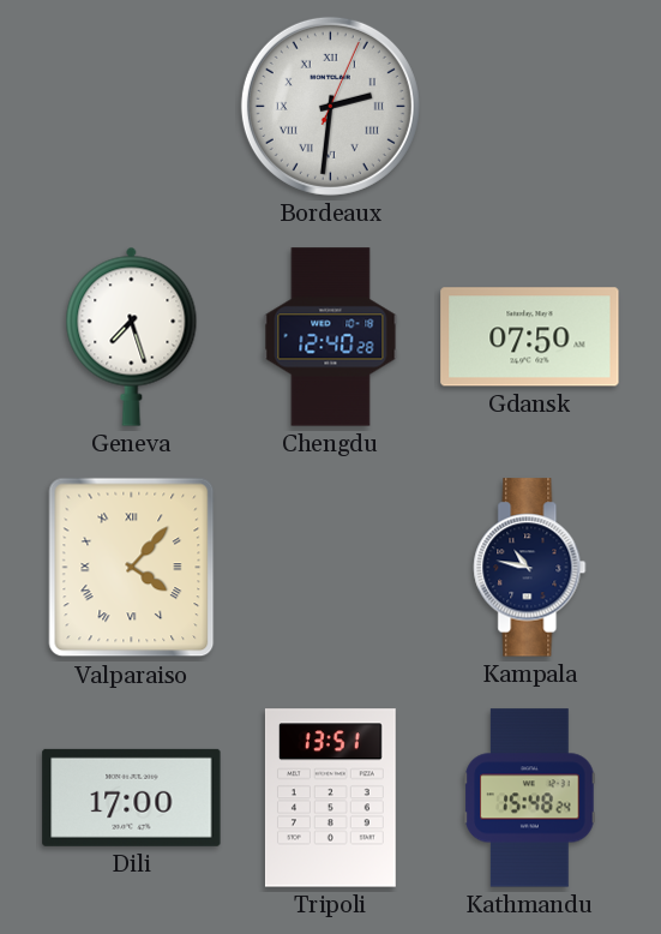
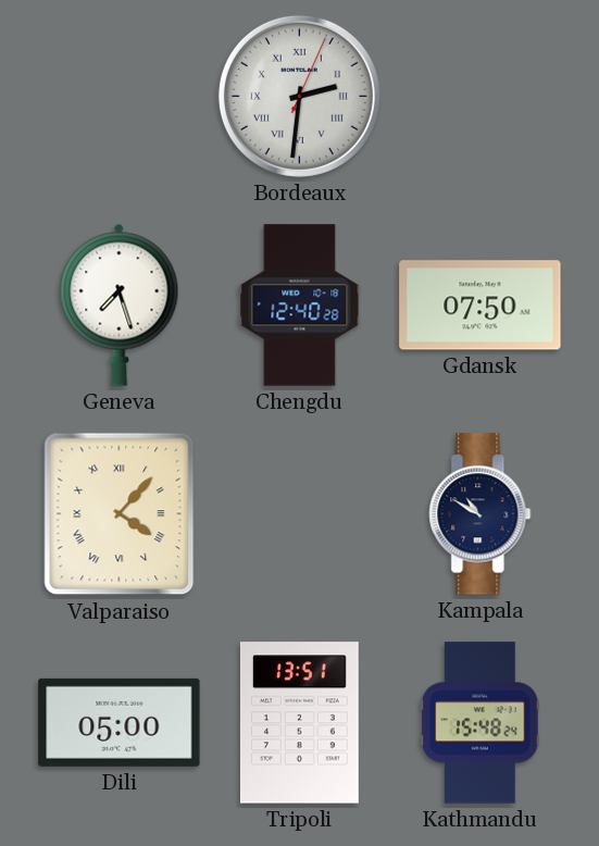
Kampala: 10:47 -> 10:50
Dili: 17:00 -> 05:00
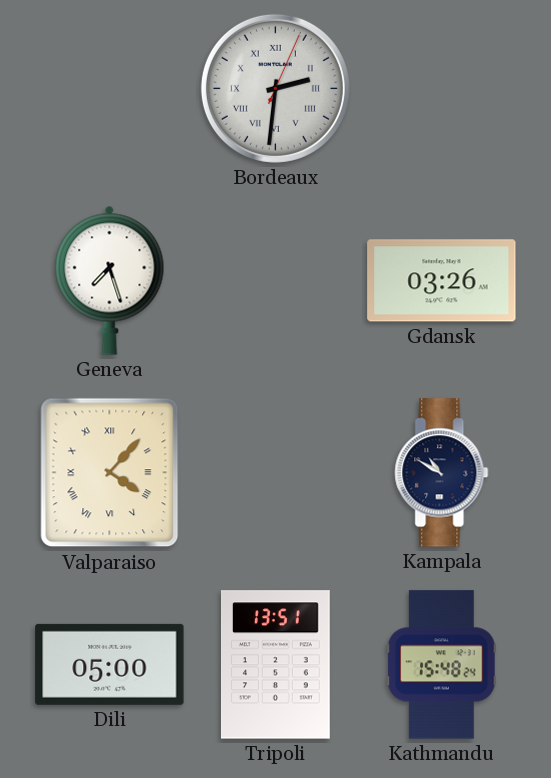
Chengdu: 12:40 -> none
Gdansk: 07:50 -> 03:26
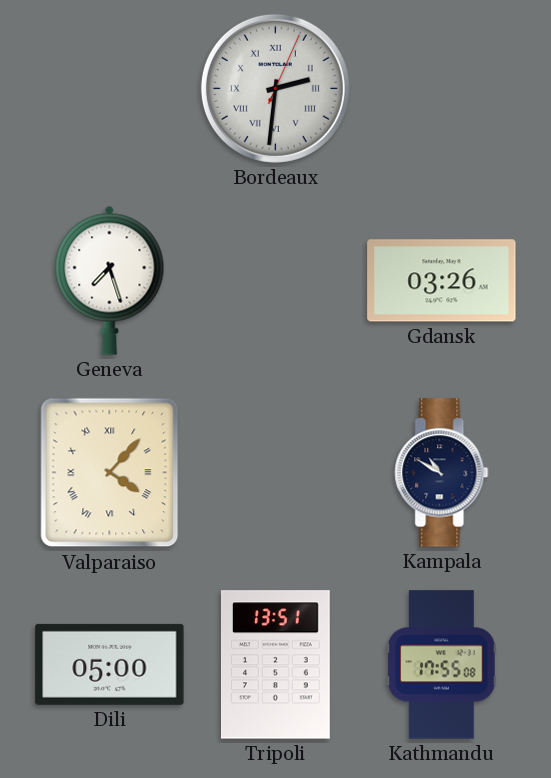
Kathmandu: 15:48 -> 17:55
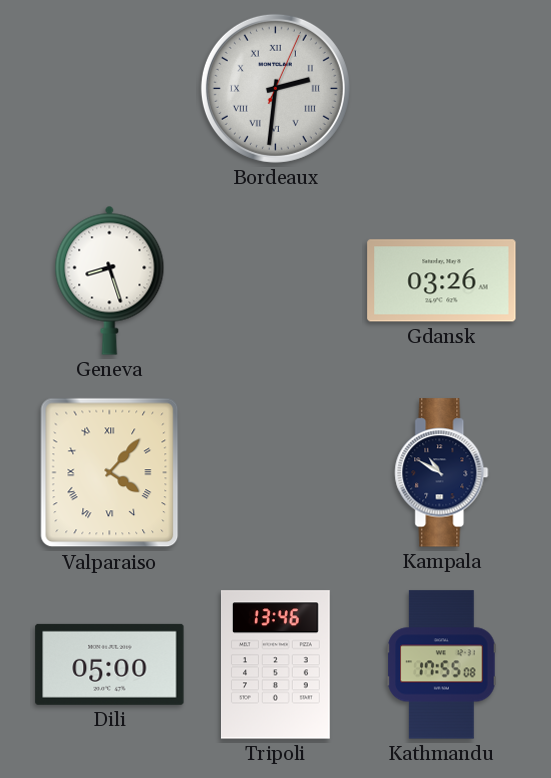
Geneva: 7:27 -> 8:27
Tripoli: 13:51 -> 13:46
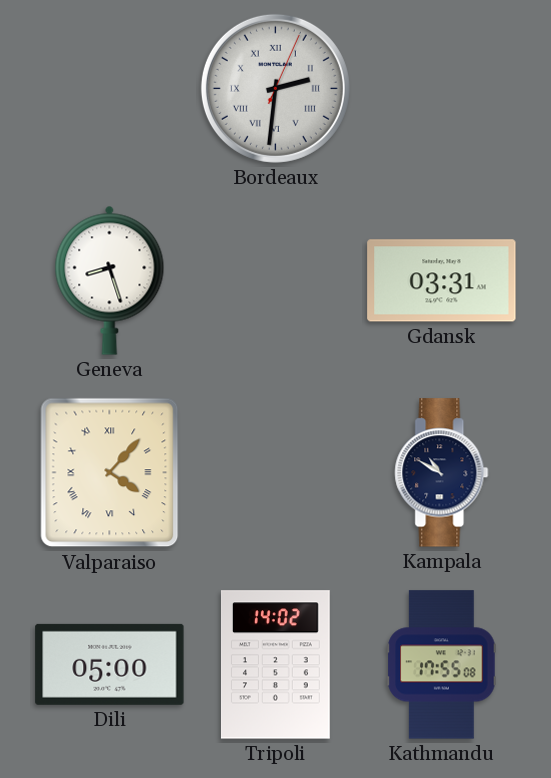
Gdansk: 03:26 -> 03:31
Tripoli: 13:46 -> 14:02
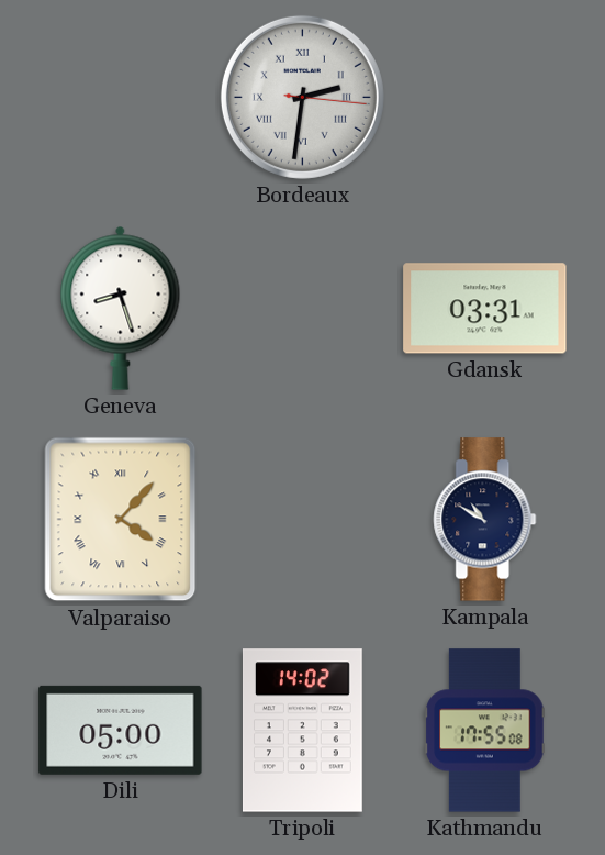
Bordeaux: 2:31:04 -> 2:31:16
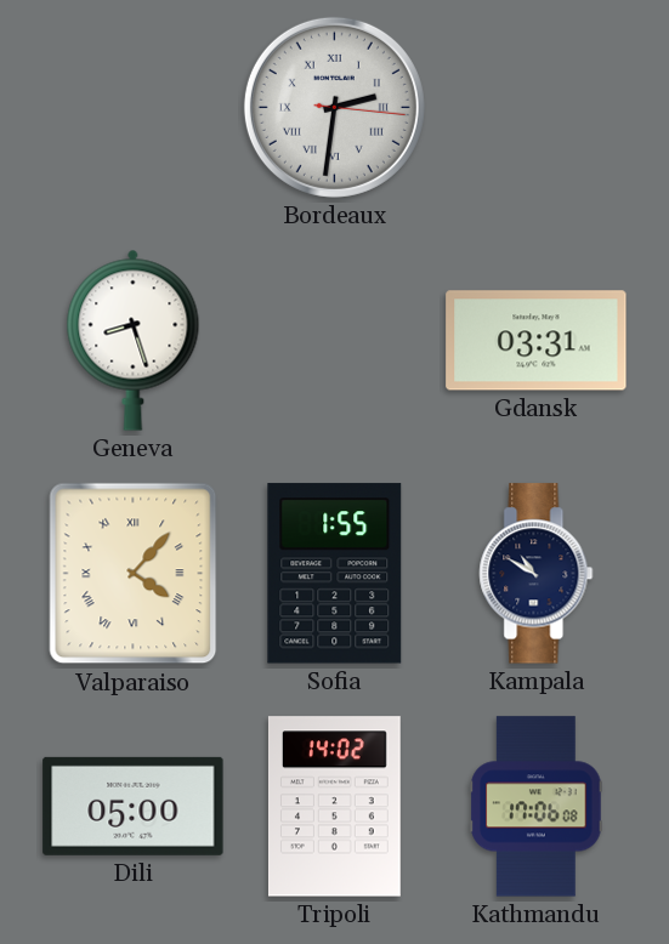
Sofia: none -> 1:55
Kathmandu: 17:55 -> 17:06
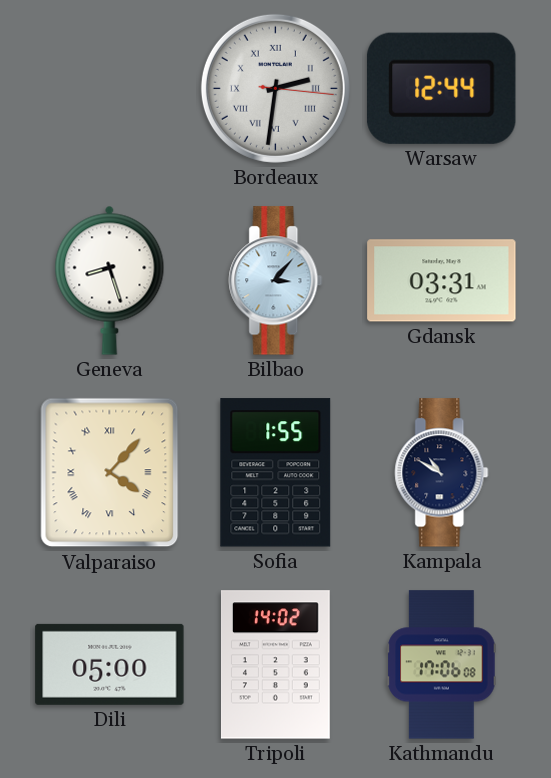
Warsaw: none -> 12:44
Bilbao: none -> 3:07
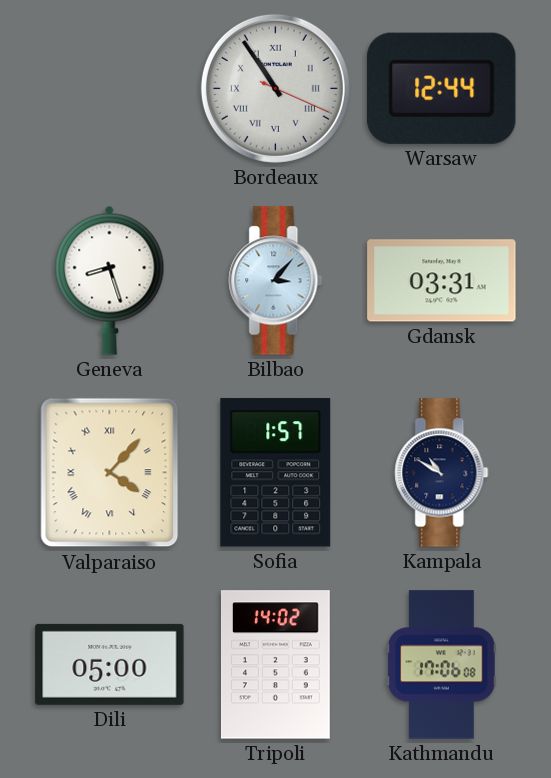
Bordeaux: 2:31 -> 10:54
Sofia: 1:55 -> 1:57
